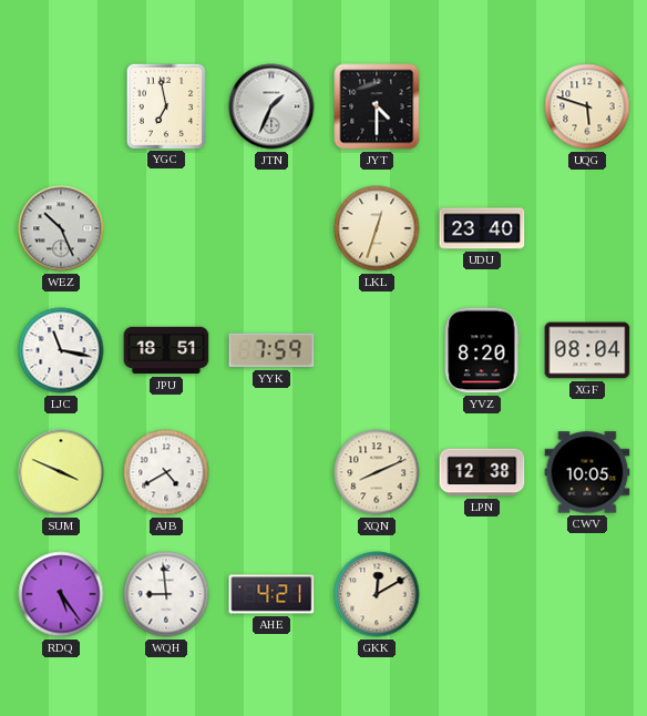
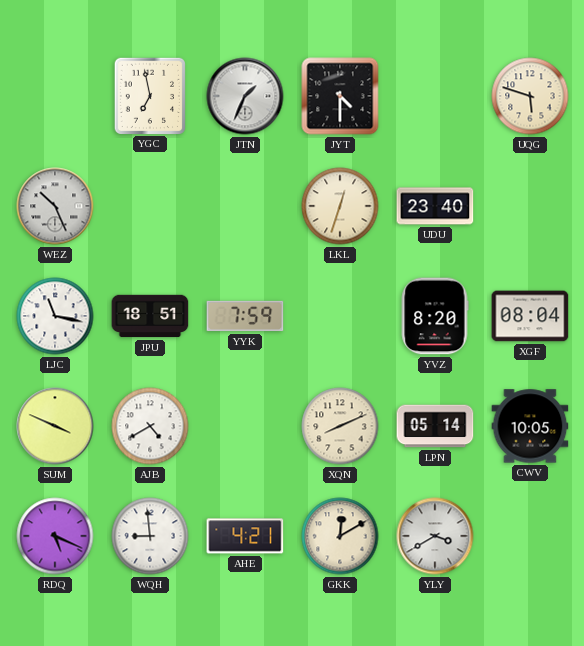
LPN: 12:38 -> 05:14
RDQ: 5:24 -> 5:19
YLY: none -> 3:40
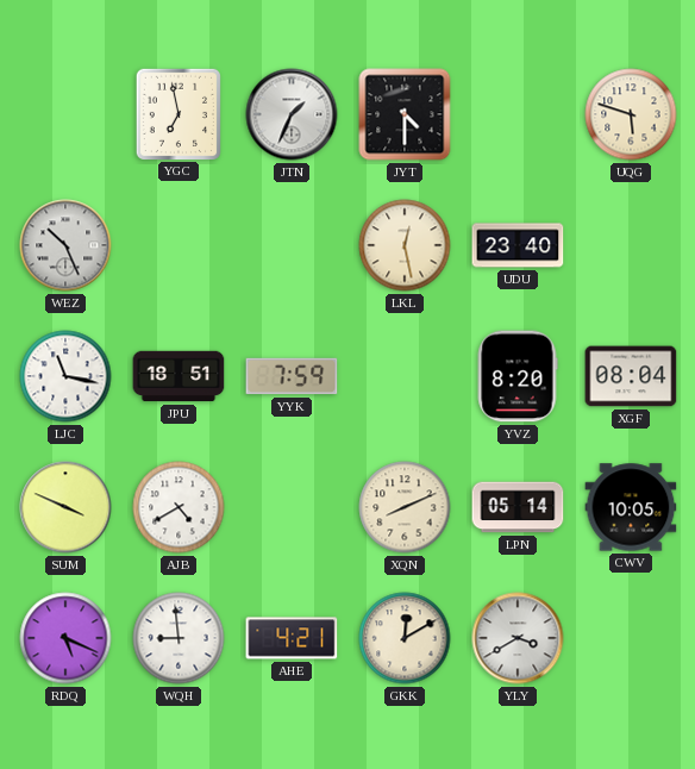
LKL: 12:33 -> 12:28
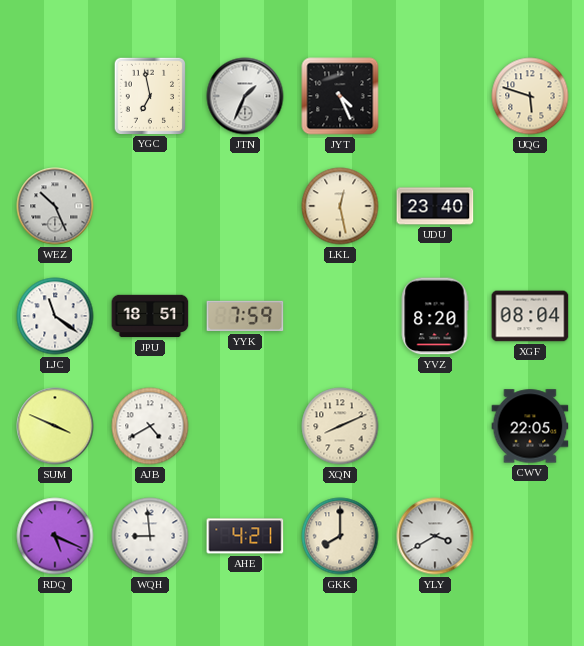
JYT: 4:30 -> 4:26
LJC: 11:17 -> 11:21
LPN: 05:14 -> none
CWV: 10:05 -> 22:05
GKK: 12:10 -> 8:00
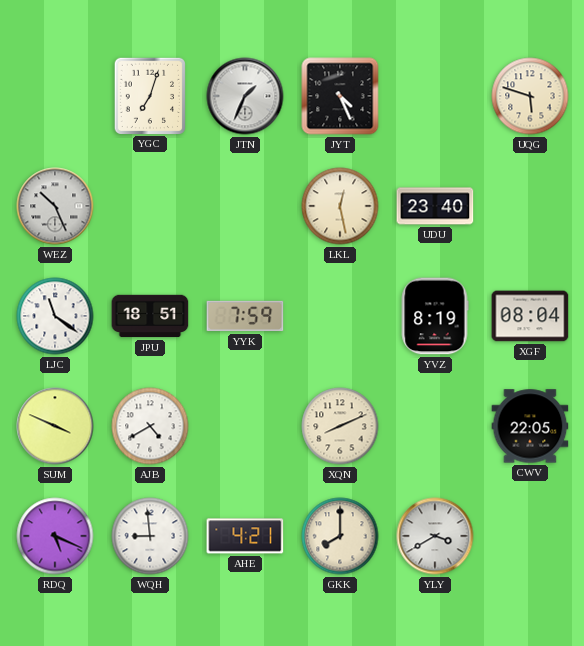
YGC: 6:58 -> 7:03
YVZ: 8:20 -> 8:19
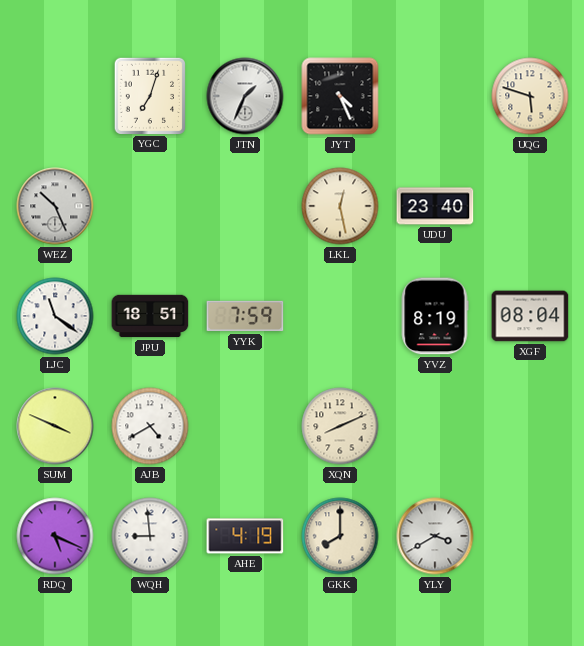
CWV: 22:05 -> none
AHE: 4:21 -> 4:19
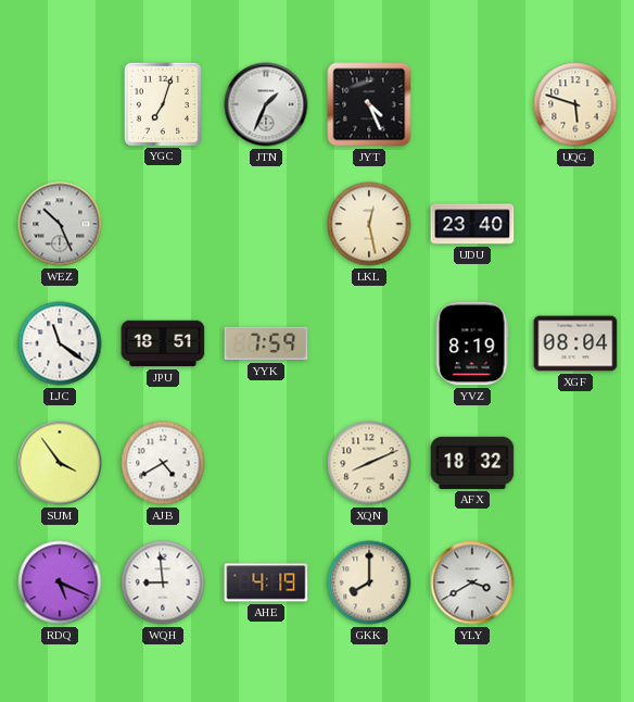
SUM: 3:49 -> 3:54
AFX: none -> 18:32
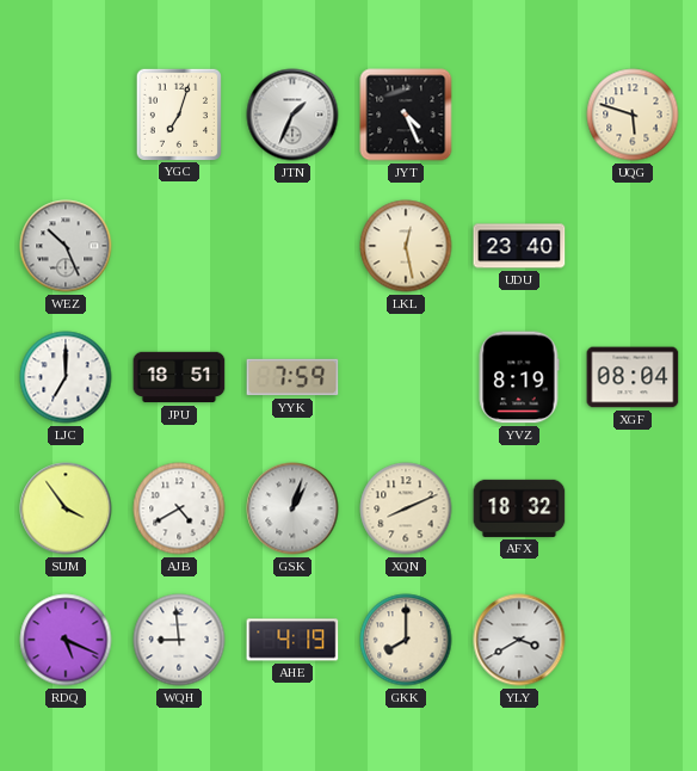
LJC: 11:21 -> 7:00
GSK: none -> 1:03
